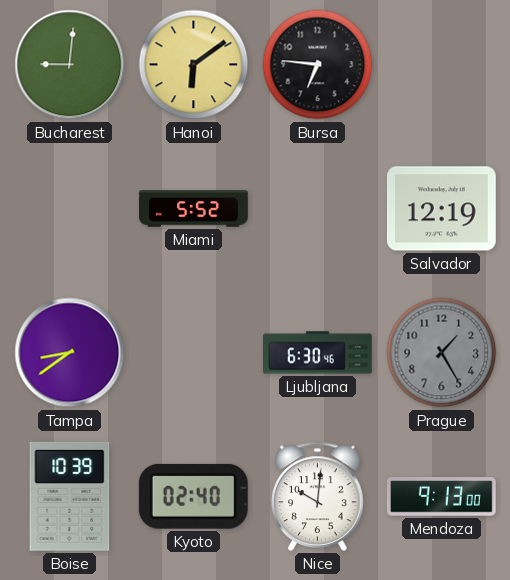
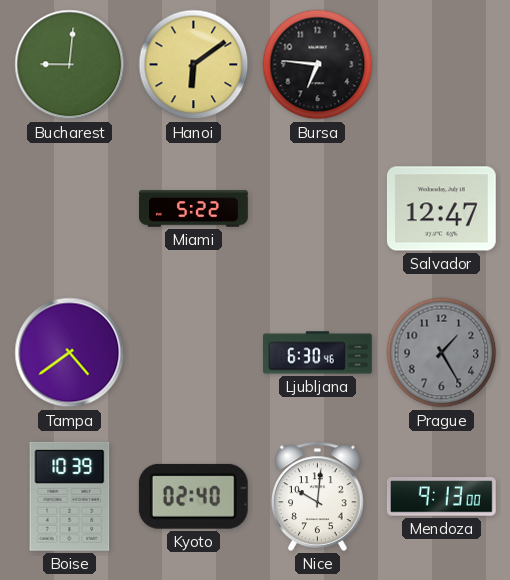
Miami: 5:52 -> 5:22
Salvador: 12:19 -> 12:47
Tampa: 8:39 -> 4:39
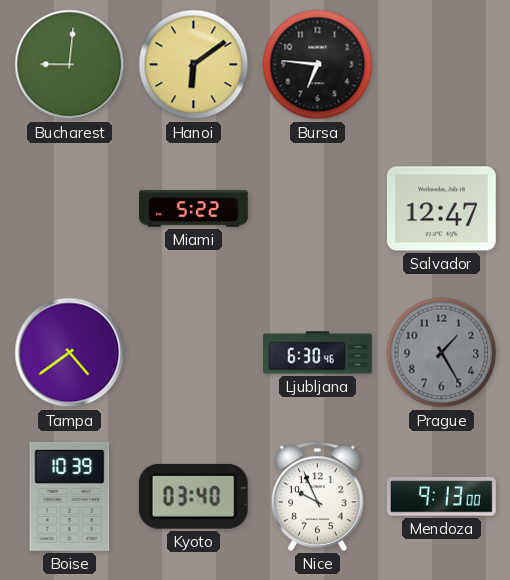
Kyoto: 02:40 -> 03:40
Nice: 10:01 -> 9:56
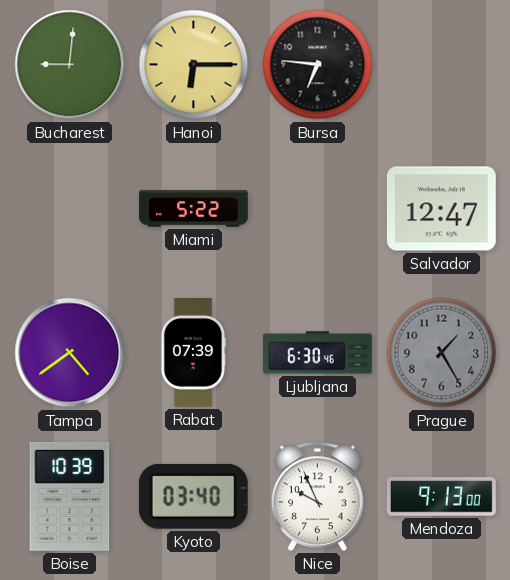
Hanoi: 6:09 -> 6:15
Rabat: none -> 07:39
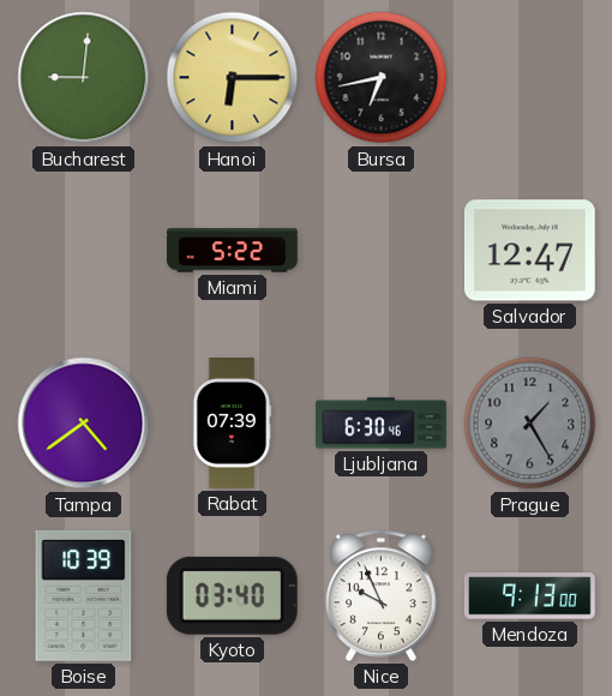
Bursa: 6:46 -> 6:43
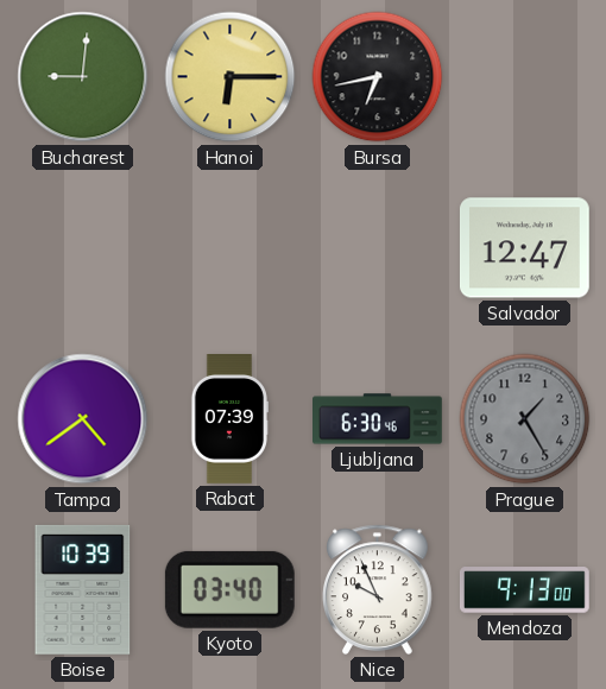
Miami: 5:22 -> none
